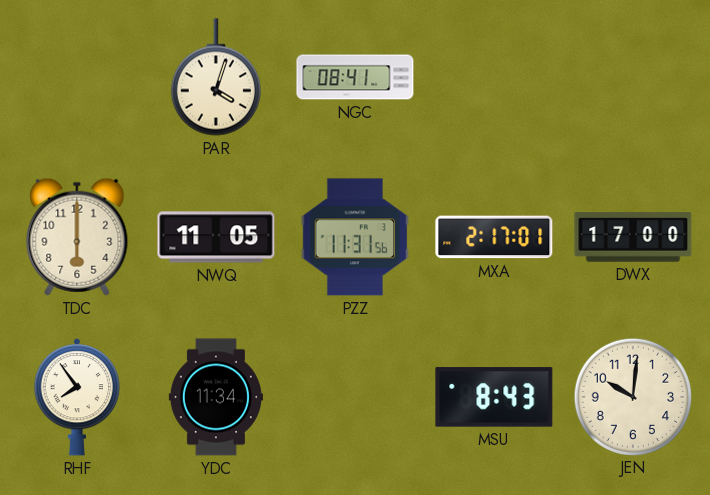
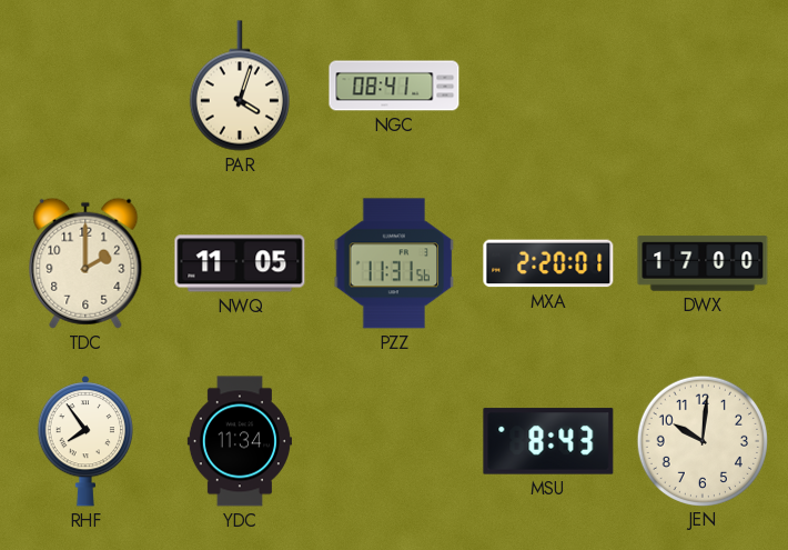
TDC: 6:00 -> 2:00
MXA: 2:17 -> 2:20
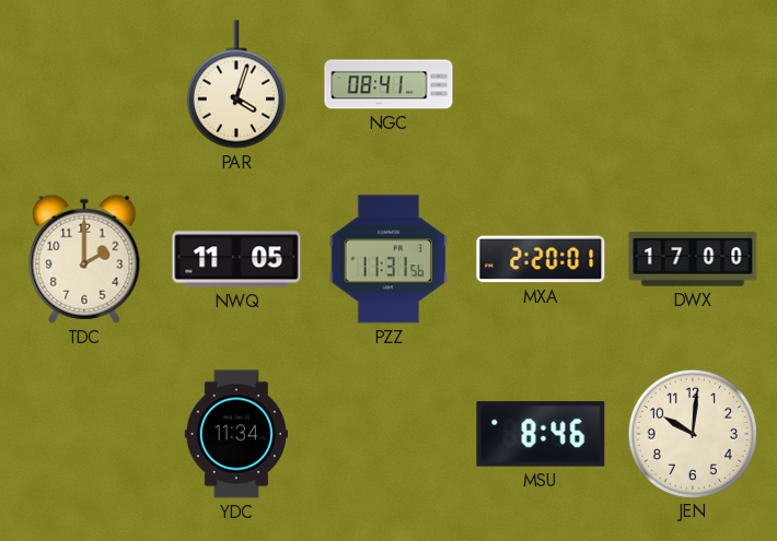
RHF: 7:54 -> none
MSU: 8:43 -> 8:46
